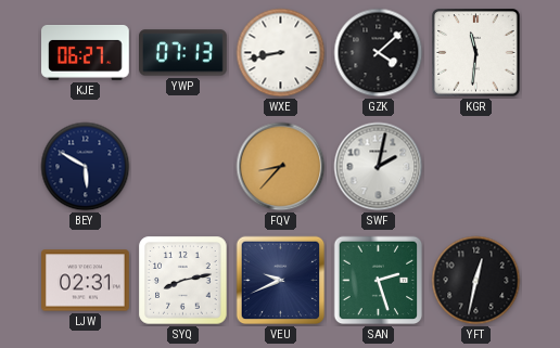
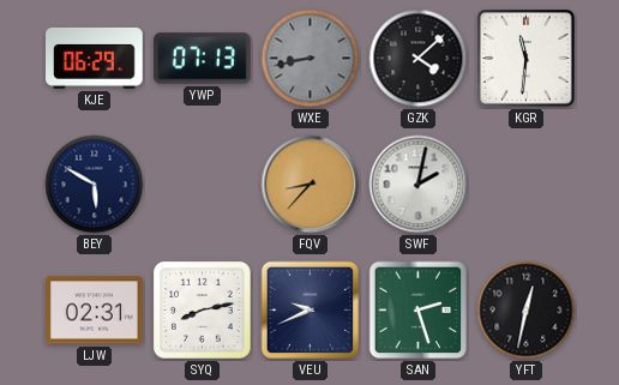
KJE: 06:27 -> 06:29
WXE dial: white -> grey
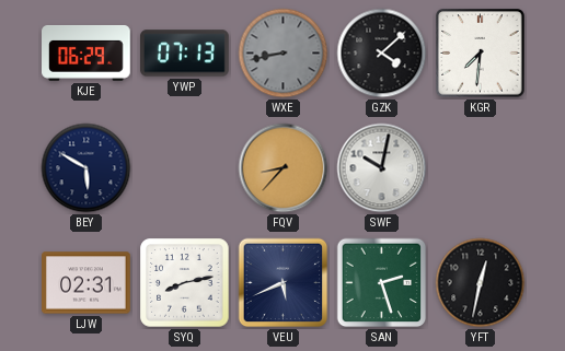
KGR: 11:31 -> 7:31
SWF: 2:02 -> 10:02
VEU: 9:41 -> 5:41
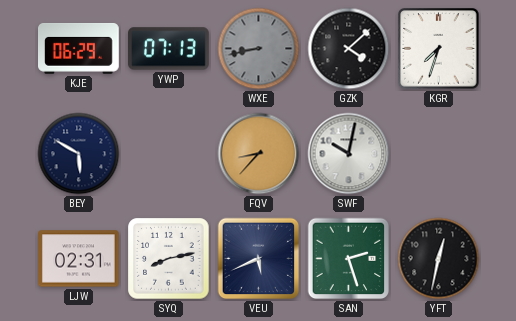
KGR: 7:31 -> 7:33
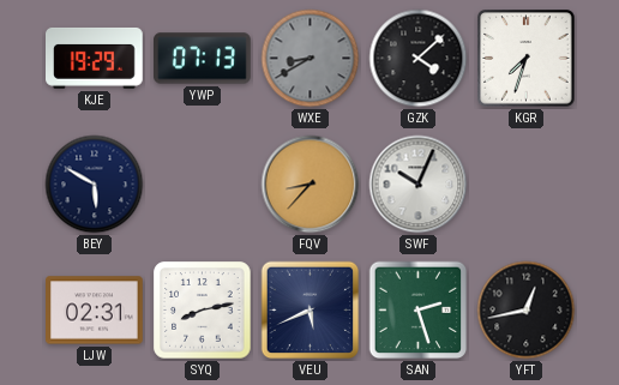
KJE: 06:29 -> 19:29
WXE: 8:43 -> 8:40
SWF: 10:02 -> 10:04
YFT: 12:32 -> 12:43
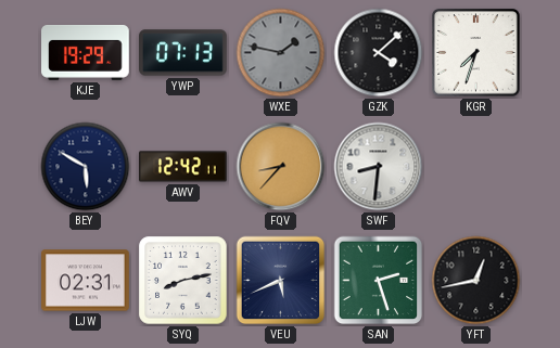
WXE: 8:40 -> 1:47
AWV: none -> 12:42
SWF: 10:04 -> 8:31
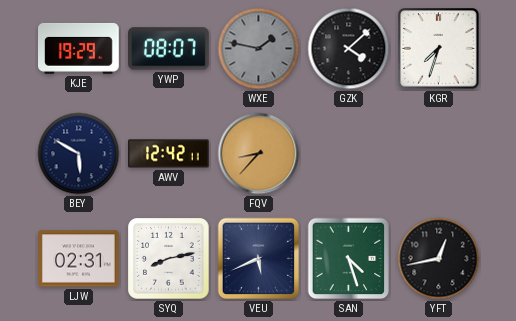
YWP: 07:13 -> 08:07
SWF: 8:31 -> none
SAN: 2:27 -> 4:27
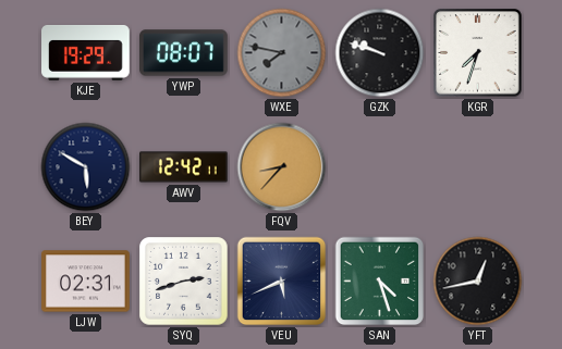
WXE: 1:47 -> 7:47
GZK: 4:08 -> 9:48
SYQ: 8:13 -> 2:42
